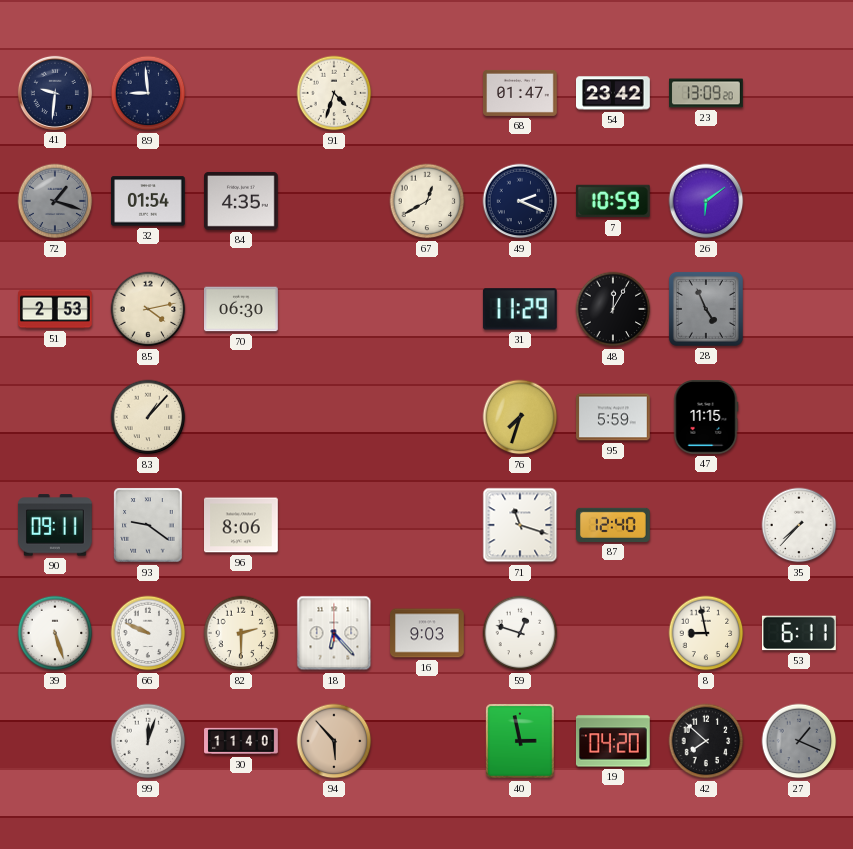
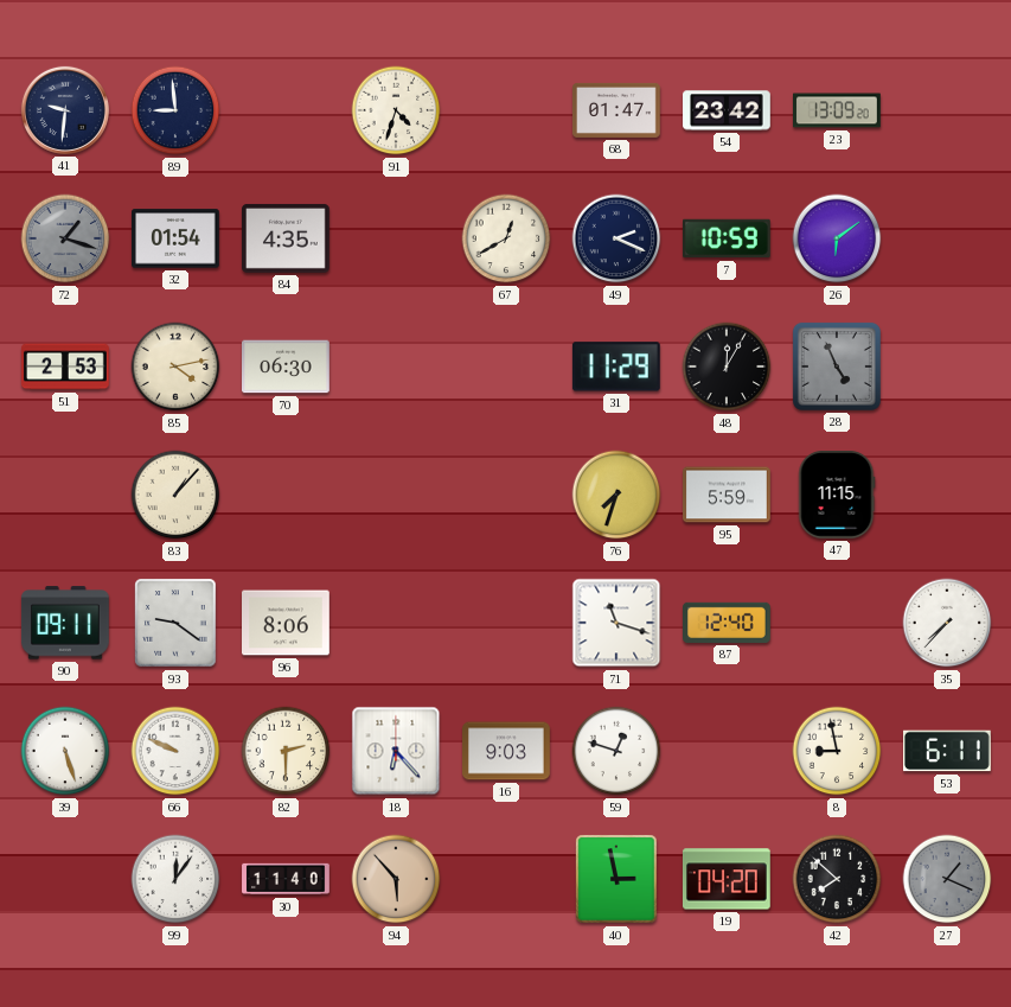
99: 12:03 -> 12:06
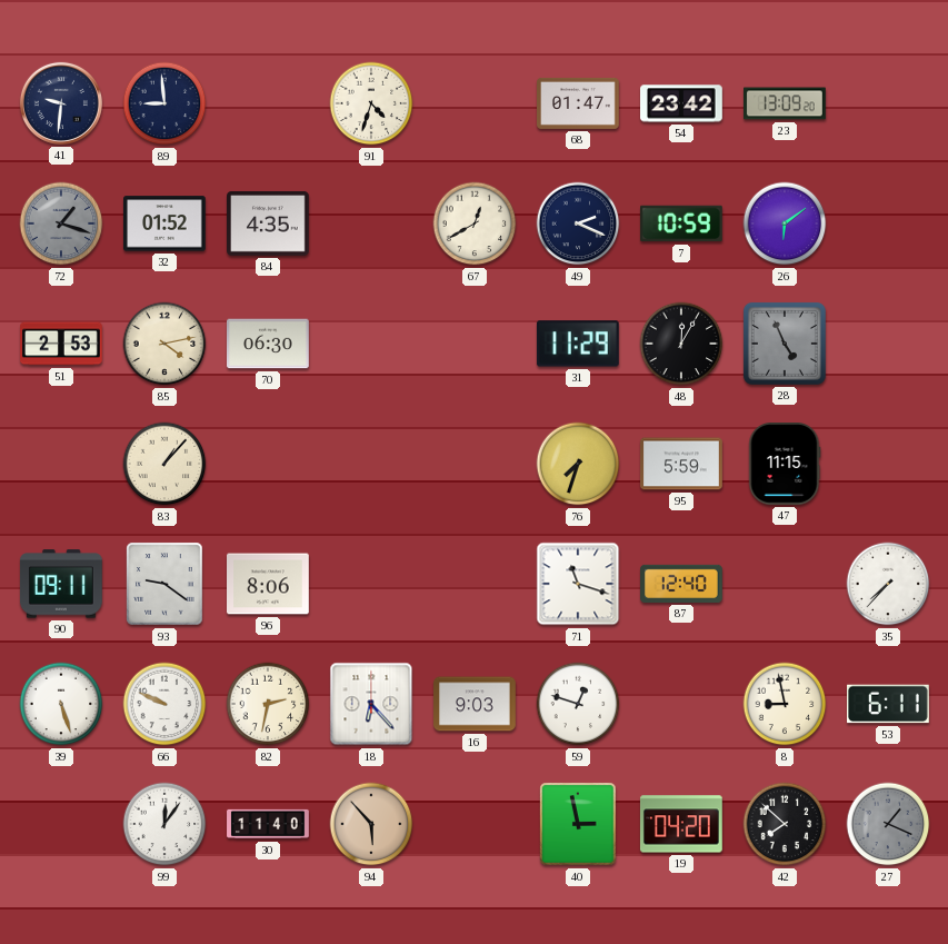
32: 01:54 -> 01:52
82: 2:30 -> 2:32
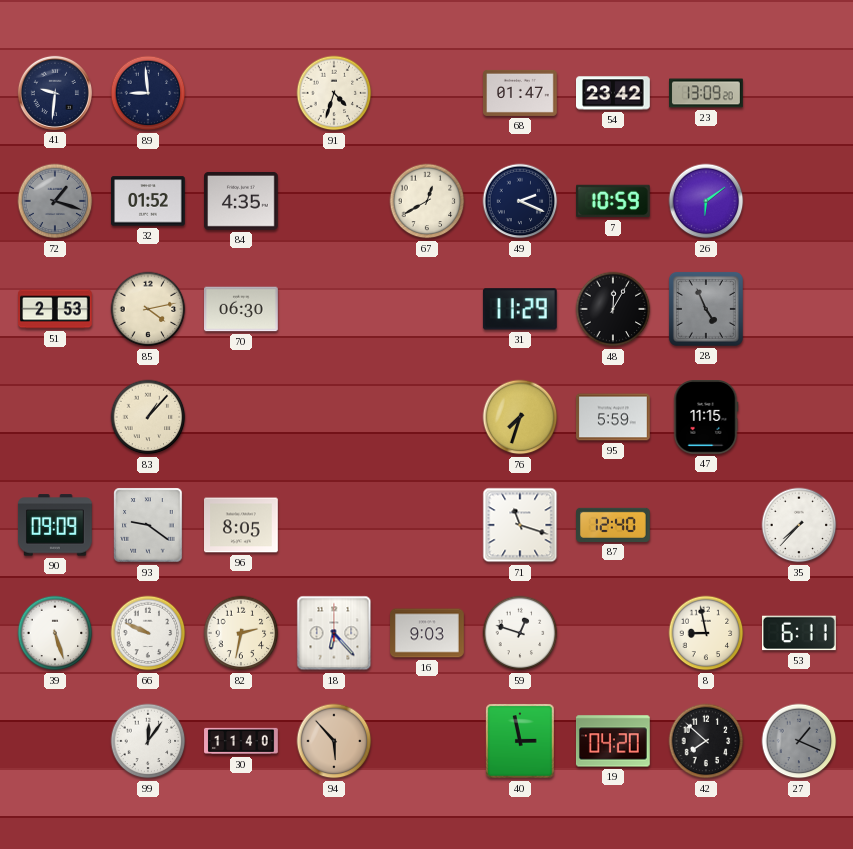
90: 09:11 -> 09:09
96: 8:06 -> 8:05
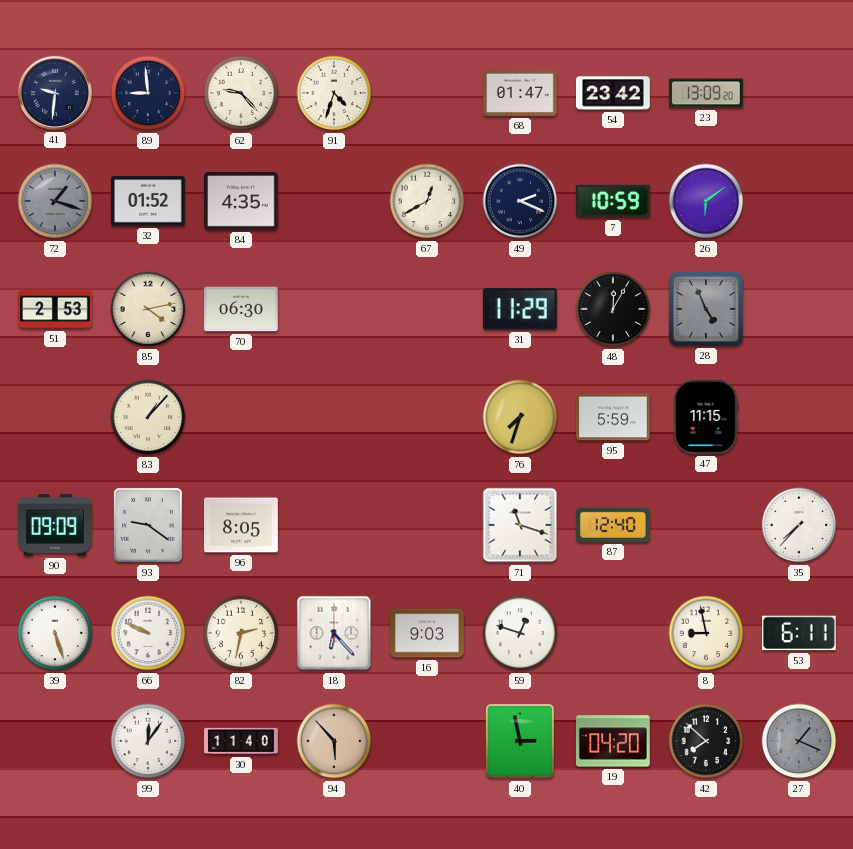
62: none -> 9:23
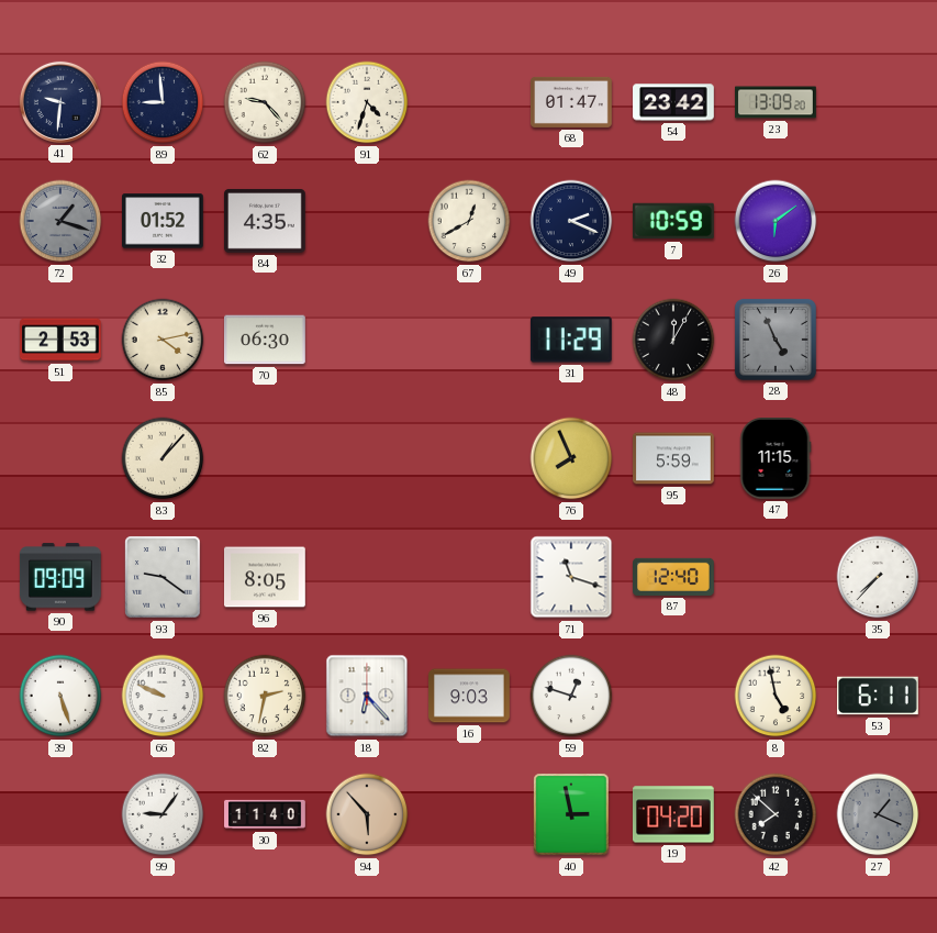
76: 7:33 -> 7:56
8: 8:58 -> 4:58
99: 12:06 -> 9:06
